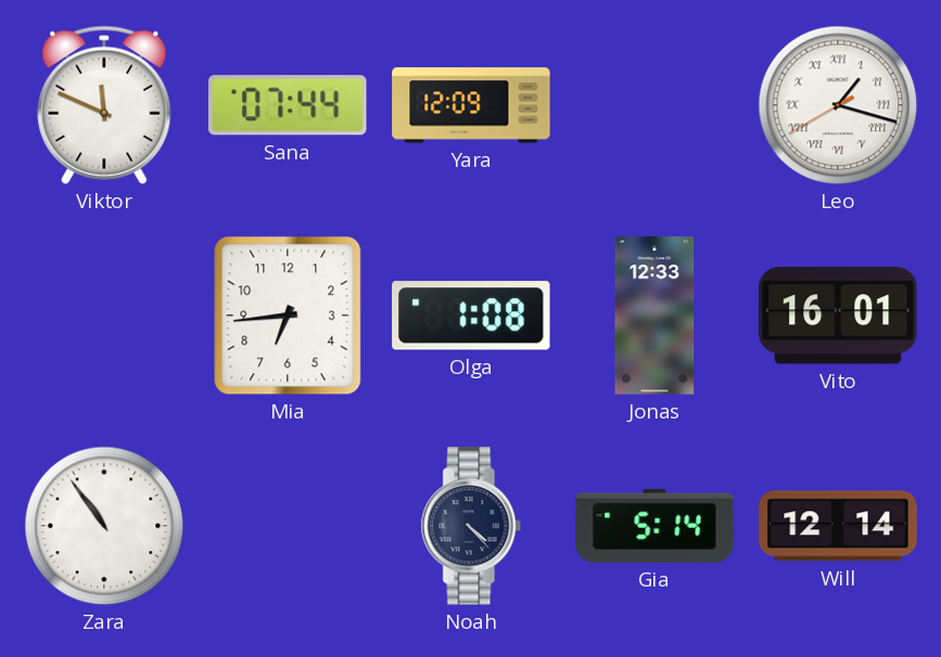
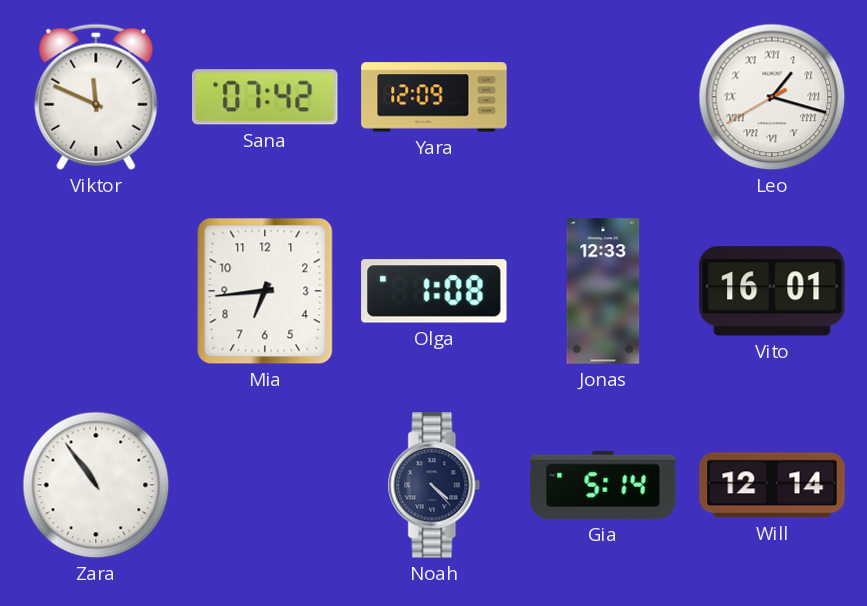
Sana: 07:44 -> 07:42
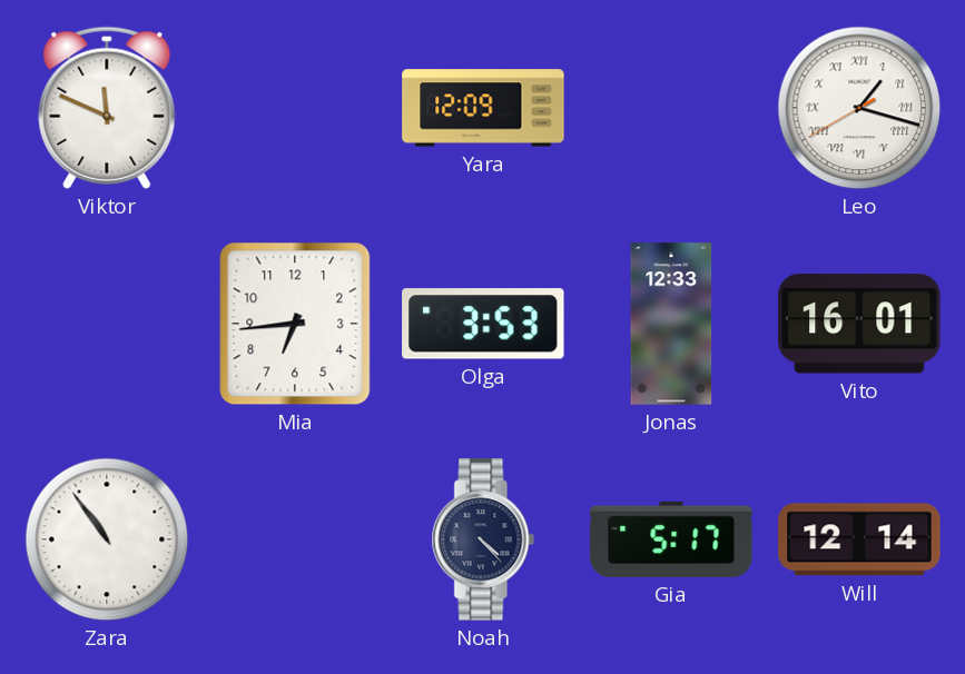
Sana: 07:42 -> none
Olga: 1:08 -> 3:53
Gia: 5:14 -> 5:17
